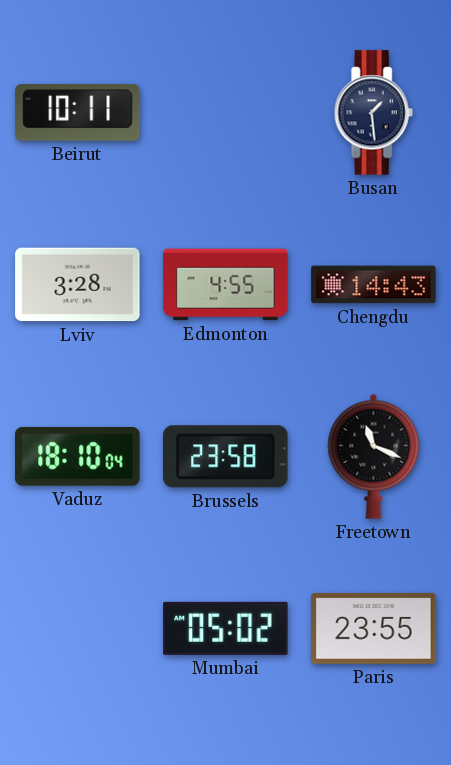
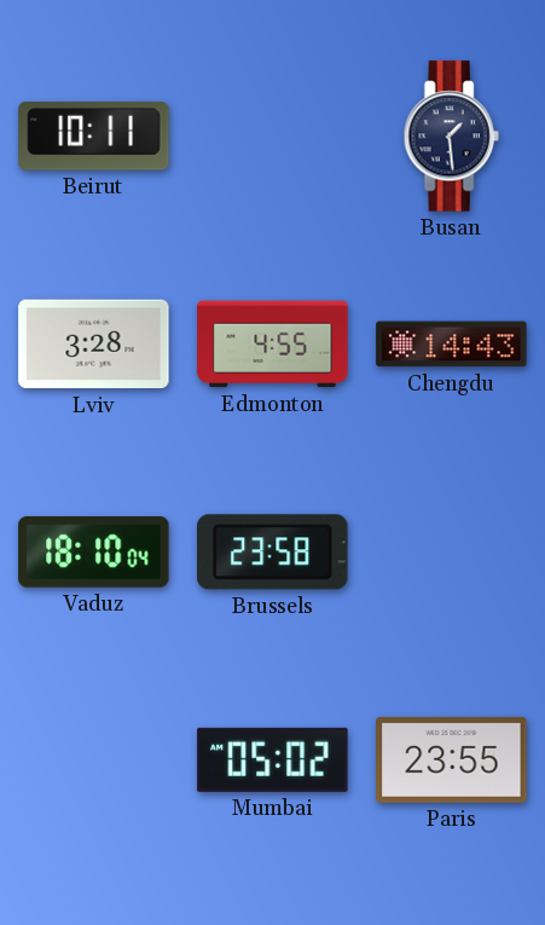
Freetown: 11:19 -> none
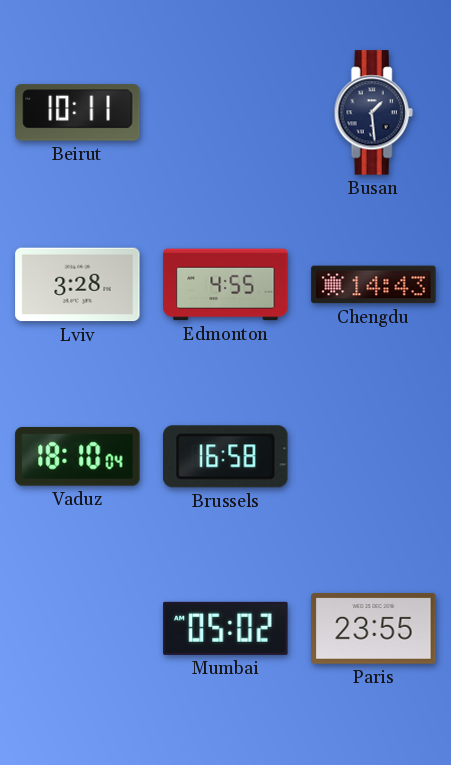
Brussels: 23:58 -> 16:58
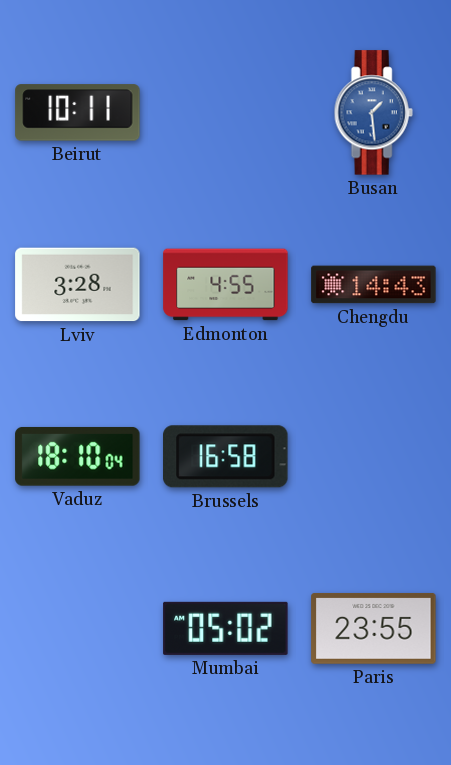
Busan dial: navy -> blue
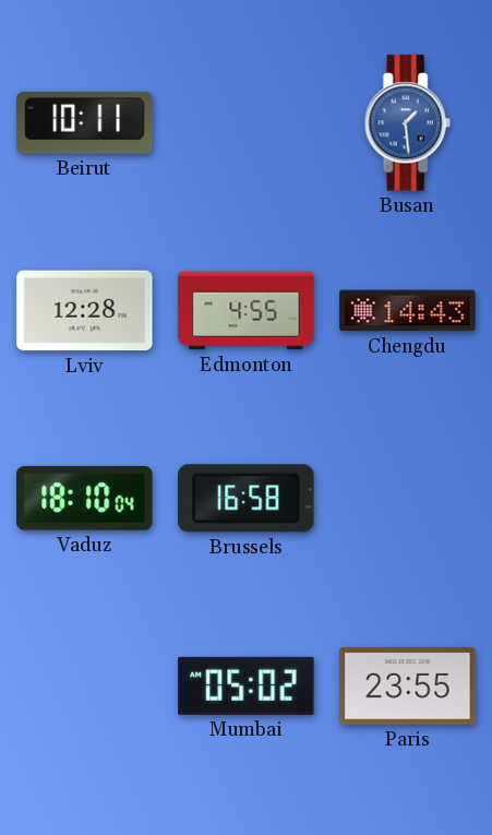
Lviv: 3:28 -> 12:28
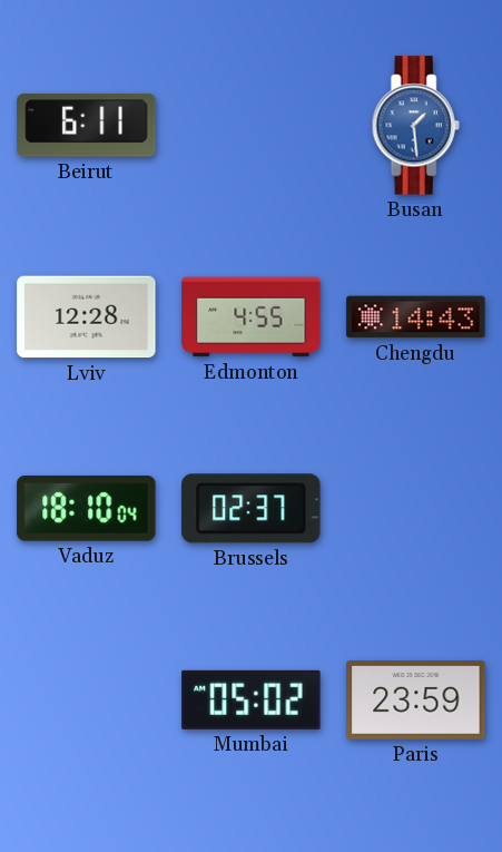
Beirut: 10:11 -> 6:11
Brussels: 16:58 -> 02:37
Paris: 23:55 -> 23:59
